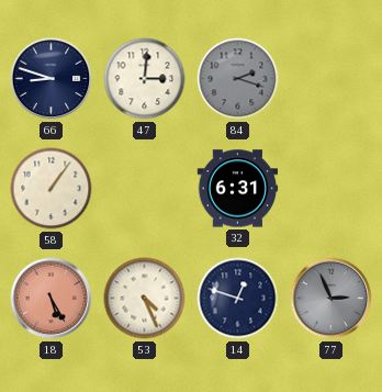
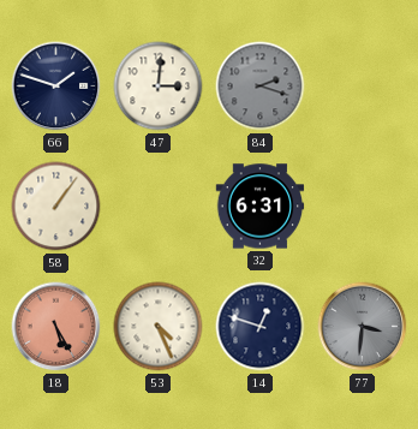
66: 8:48 -> 1:48
77: 2:56 -> 3:31
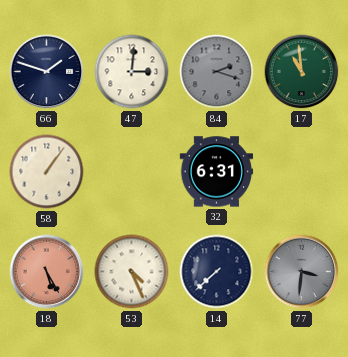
17: none -> 10:59
14: 12:48 -> 7:38
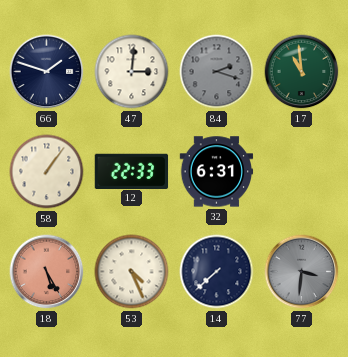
12: none -> 22:33
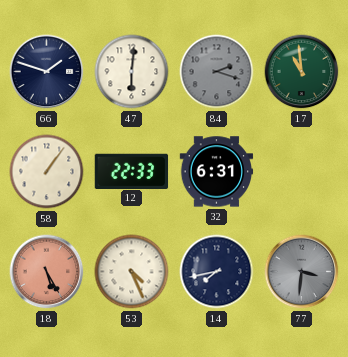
47: 3:01 -> 6:01
14: 7:38 -> 7:43
